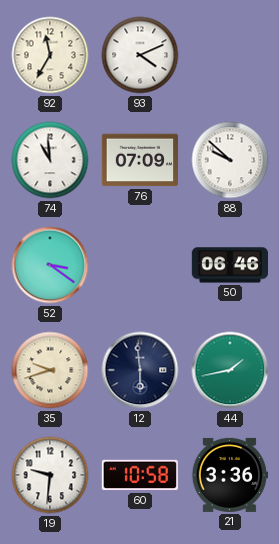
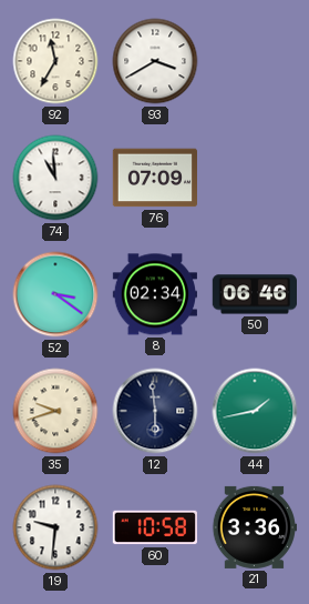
93: 4:11 -> 3:40
88: 9:52 -> none
8: none -> 02:34
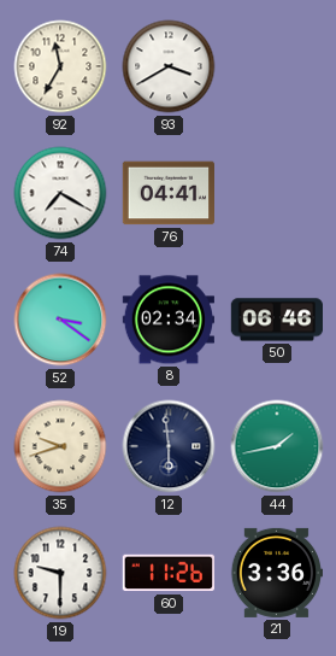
74: 10:59 -> 7:20
76: 07:09 -> 04:41
19: 9:31 -> 9:30
60: 10:58 -> 11:26
